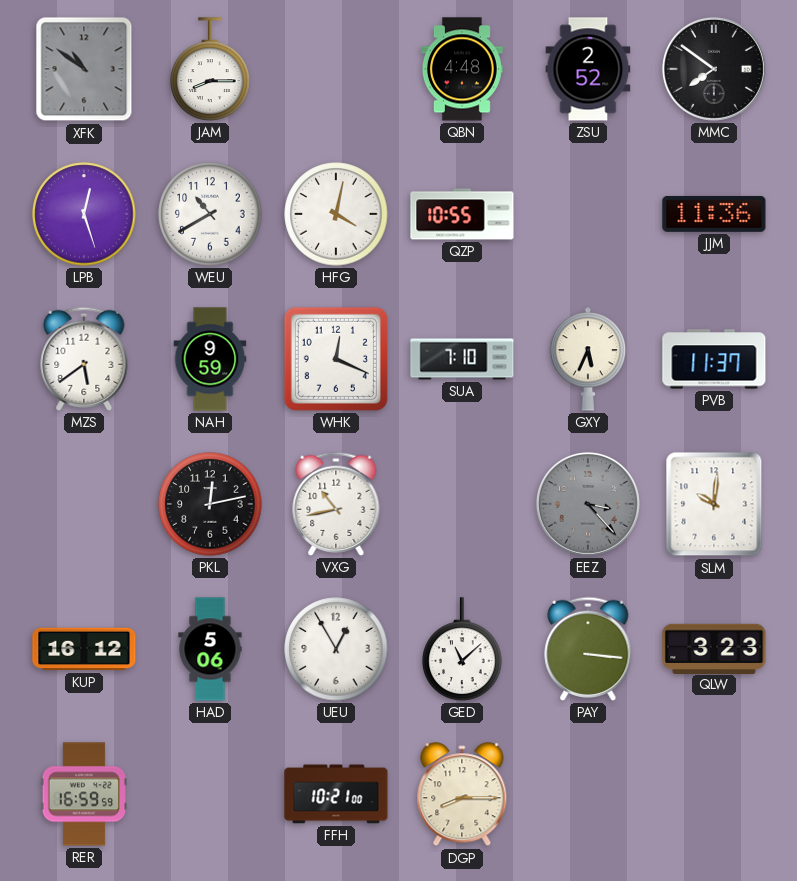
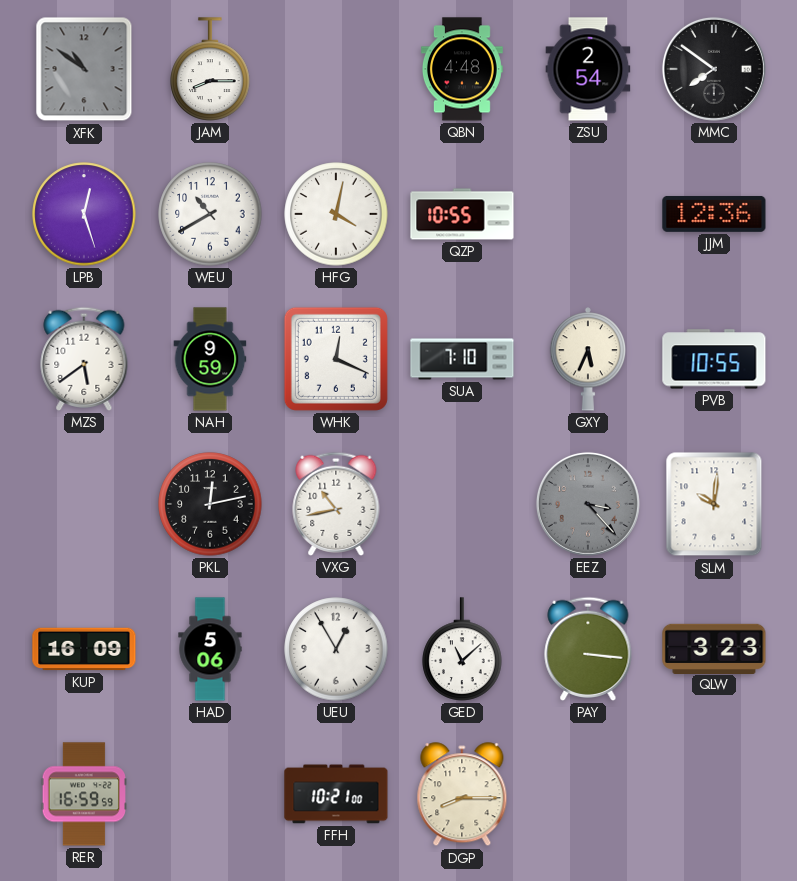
ZSU: 2:52 -> 2:54
JJM: 11:36 -> 12:36
PVB: 11:37 -> 10:55
KUP: 16:12 -> 16:09
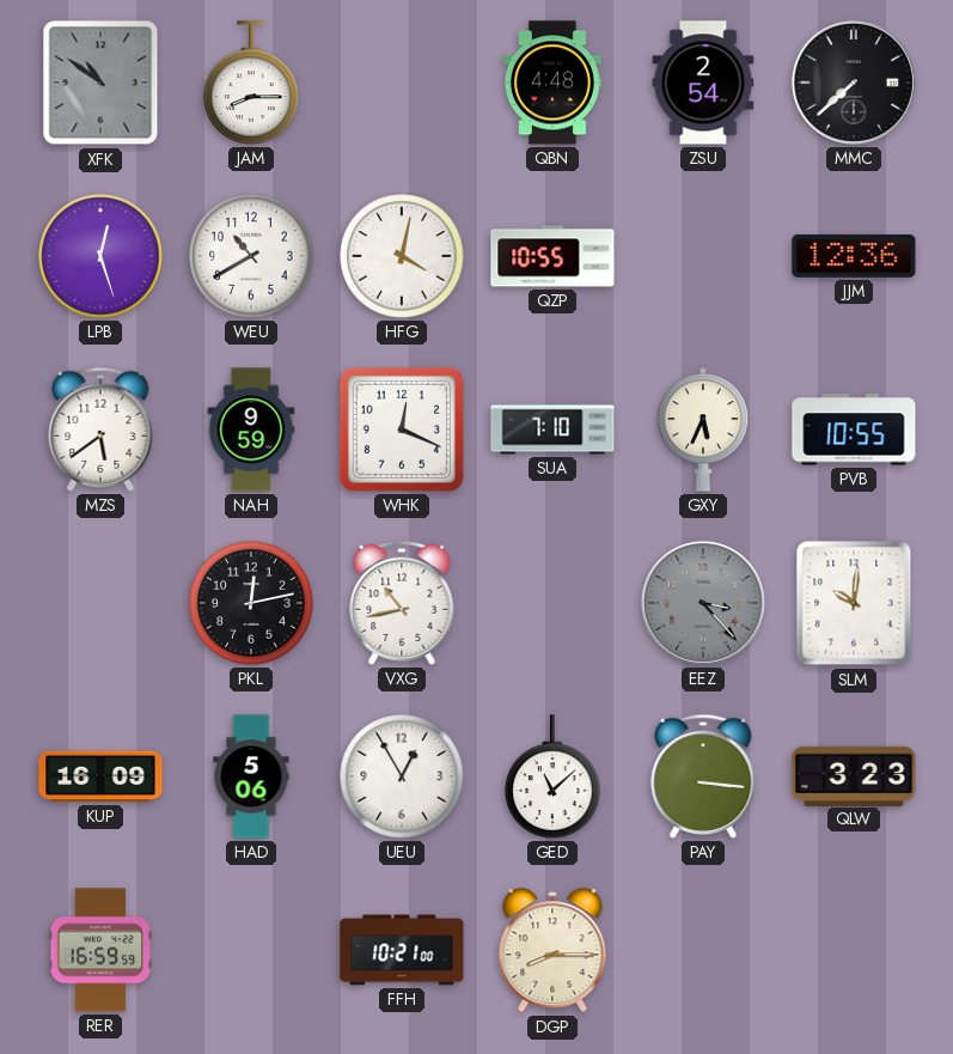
MMC: 7:51 -> 7:38
